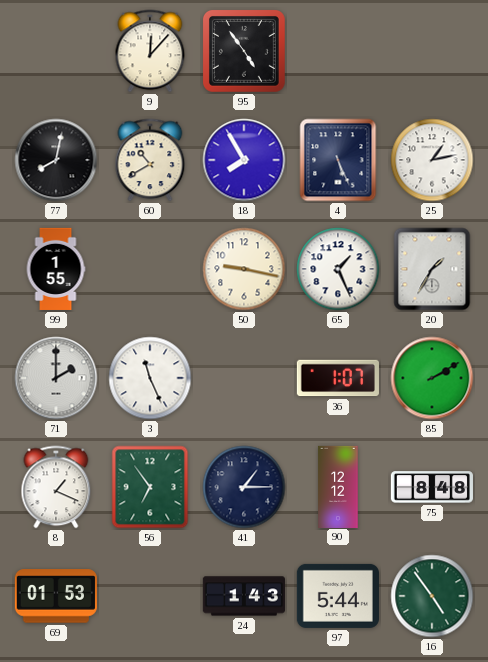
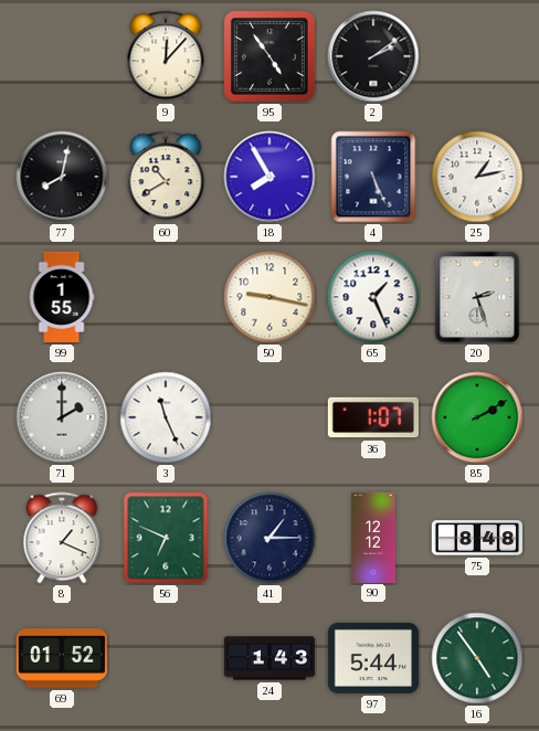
2: none -> 2:09
20: 1:35 -> 2:27
56: 6:54 -> 6:49
69: 01:53 -> 01:52
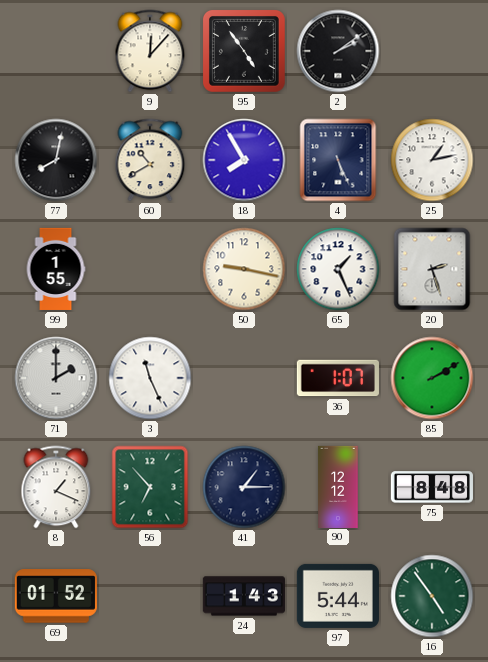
56: 6:49 -> 6:53
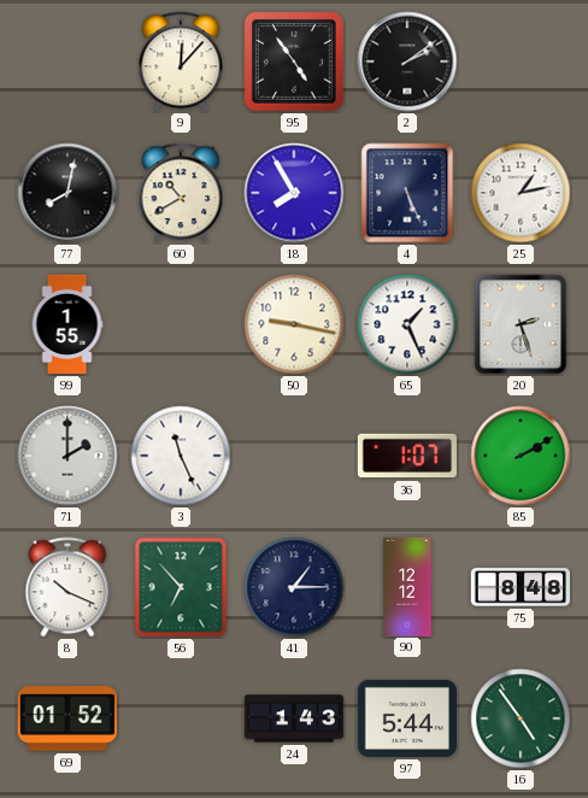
8: 1:19 -> 10:19
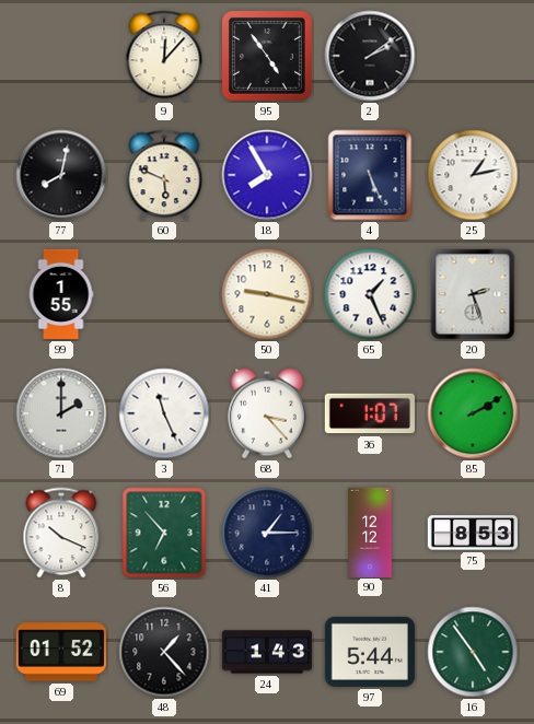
60: 10:40 -> 5:49
68: none -> 3:23
75: 8:48 -> 8:53
48: none -> 1:23
